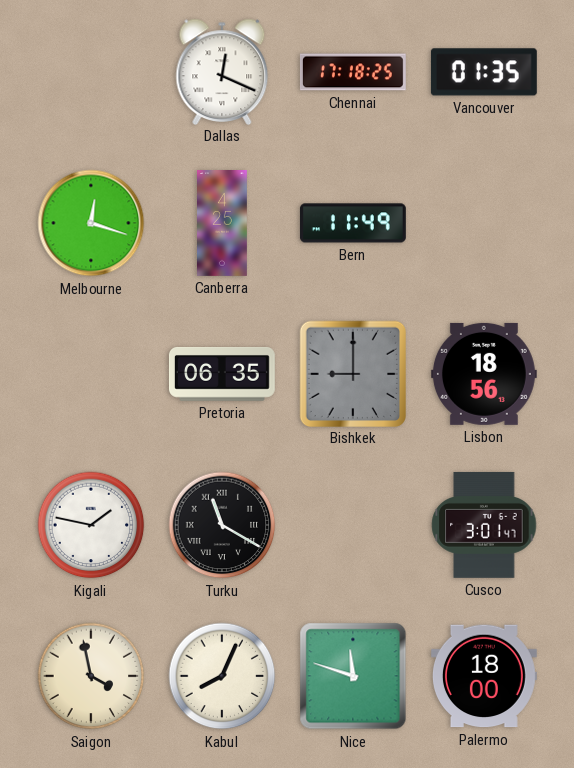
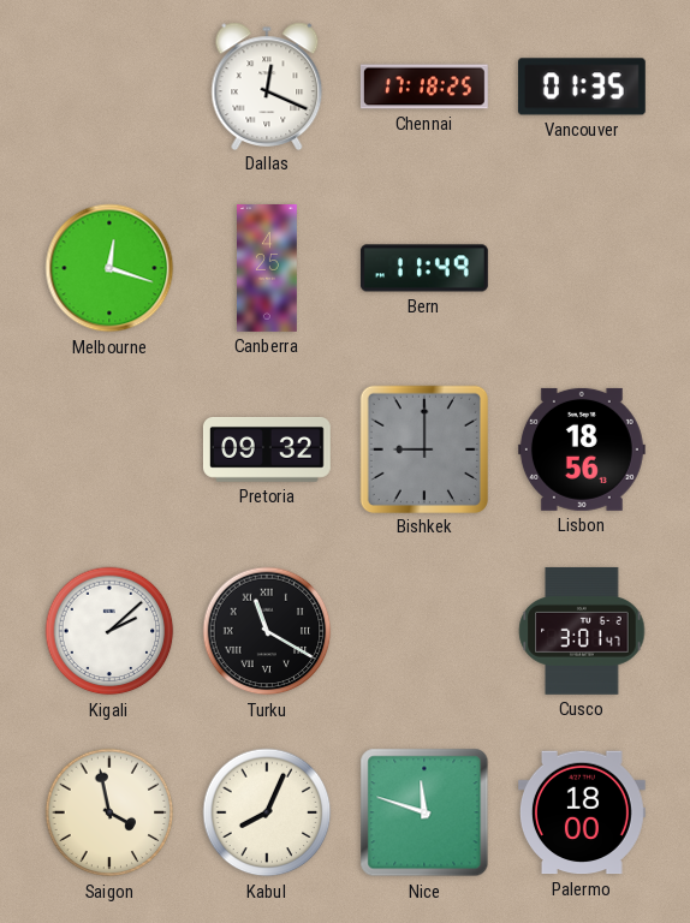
Pretoria: 06:35 -> 09:32
Kigali: 1:47 -> 2:08
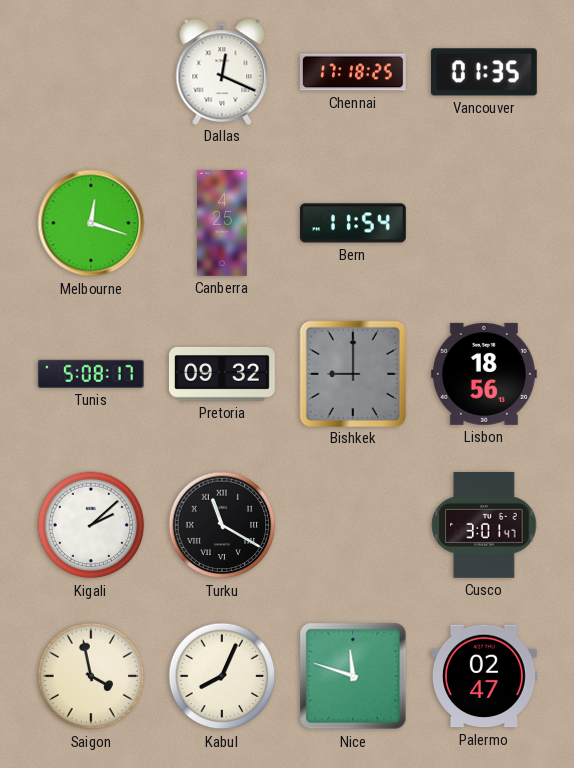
Bern: 11:49 -> 11:54
Tunis: none -> 5:08
Palermo: 18:00 -> 02:47
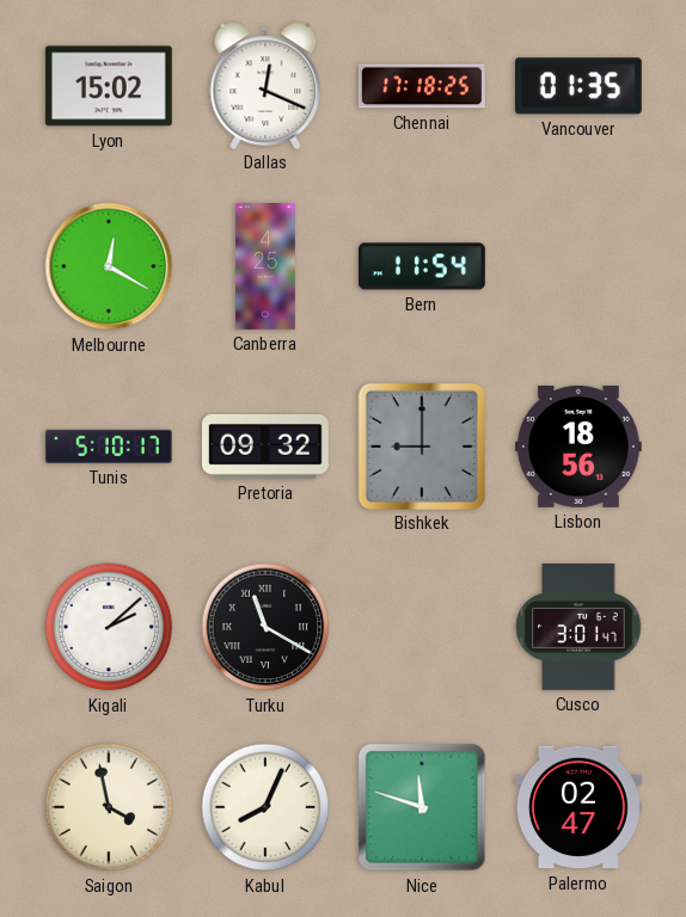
Lyon: none -> 15:02
Melbourne: 12:18 -> 12:20
Tunis: 5:08 -> 5:10
